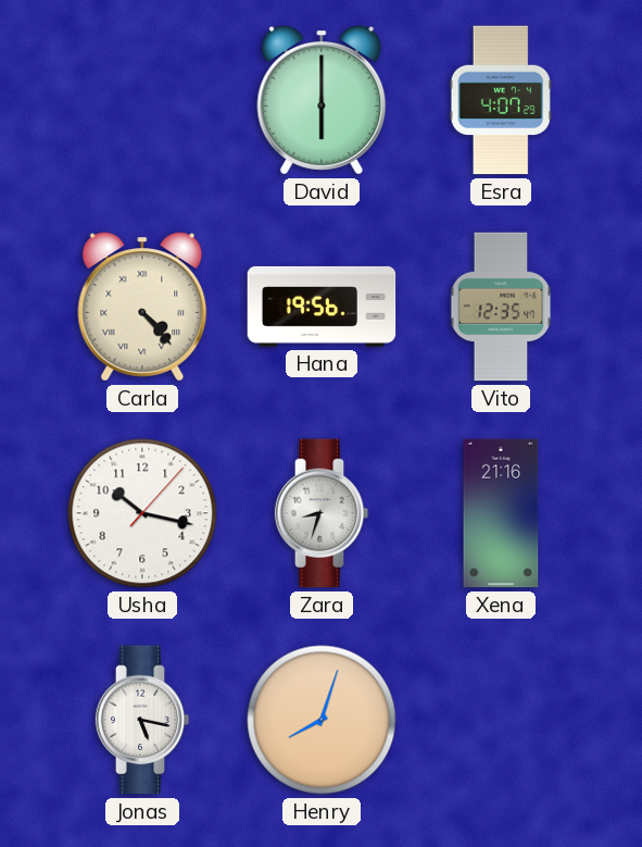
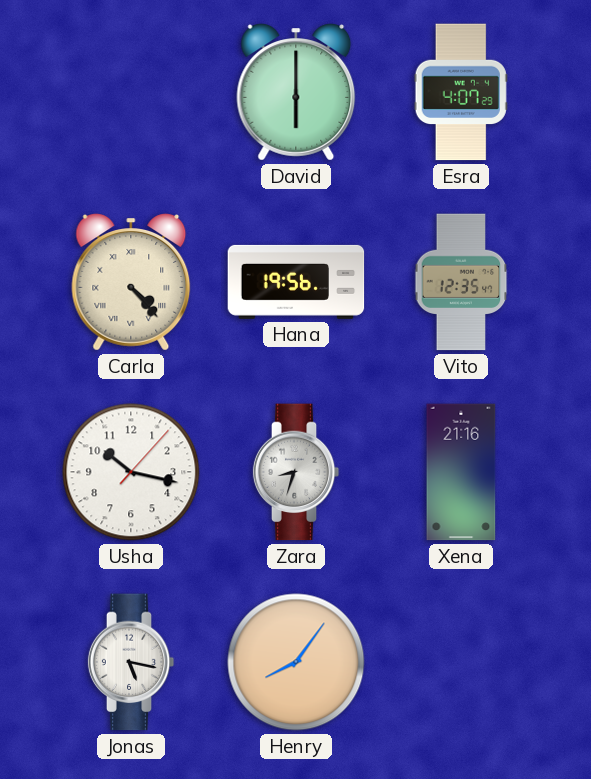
Henry: 8:03 -> 8:06
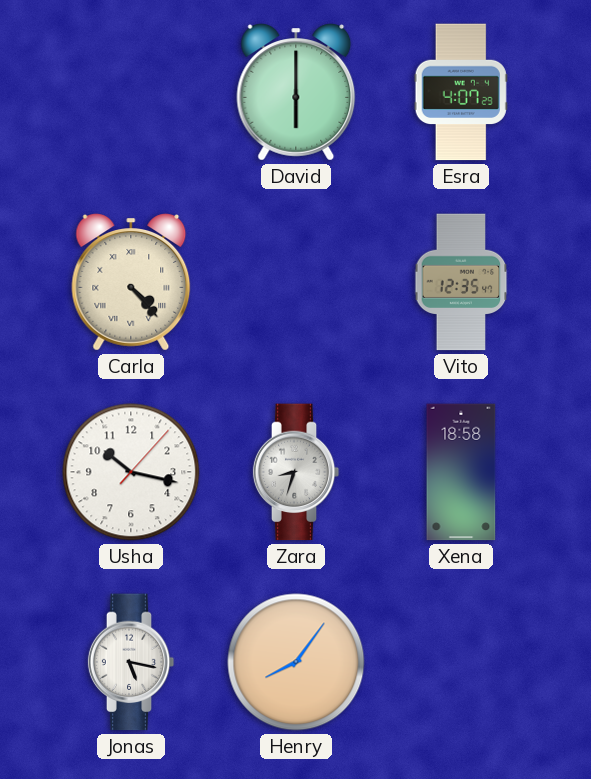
Hana: 19:56 -> none
Xena: 21:16 -> 18:58
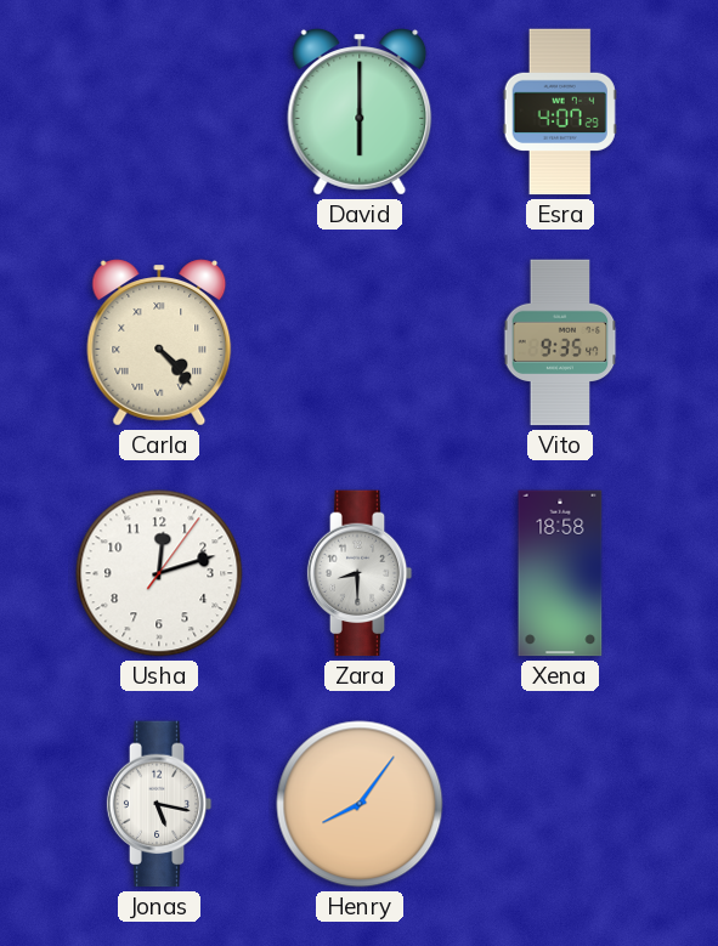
Vito: 12:35 -> 9:35
Usha: 10:17 -> 12:12
Zara: 8:33 -> 8:30
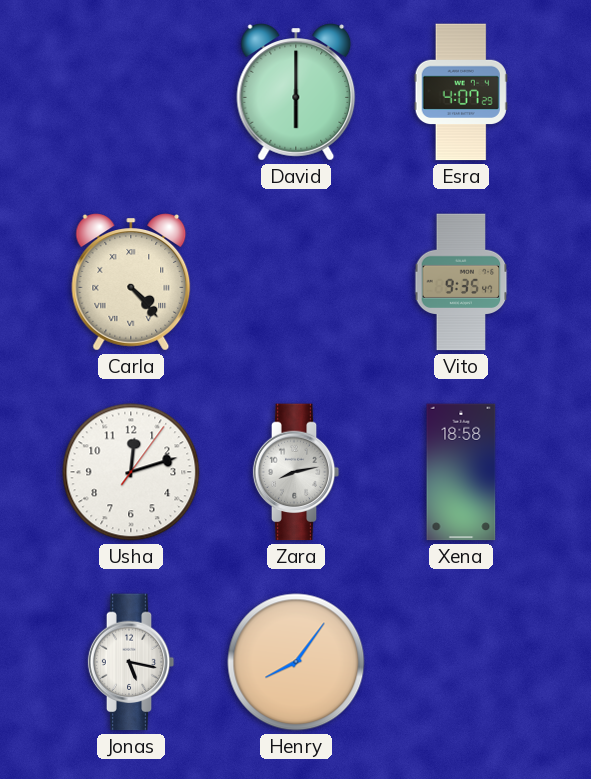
Zara: 8:30 -> 8:13
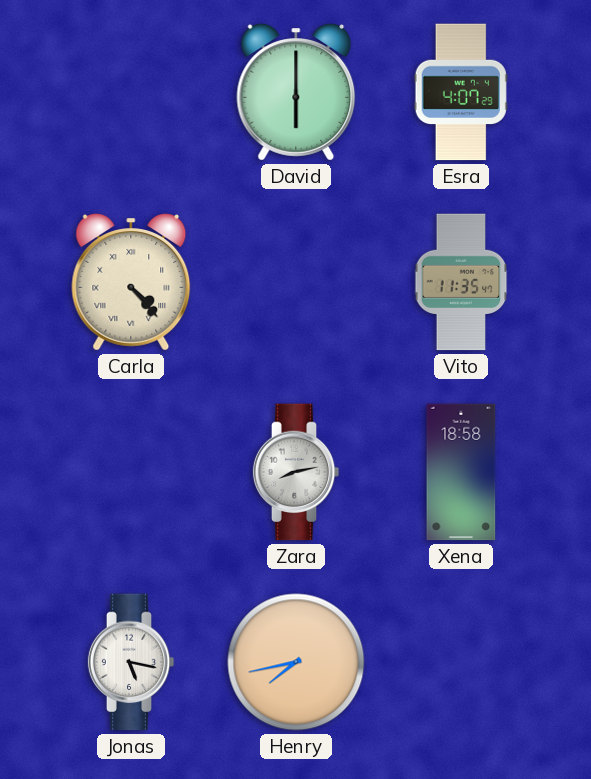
Vito: 9:35 -> 11:35
Usha: 12:12 -> none
Henry: 8:06 -> 7:43
